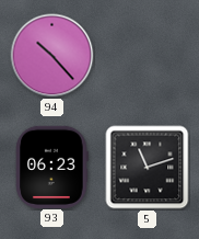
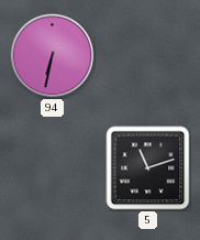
94: 10:23 -> 6:32
93: 06:23 -> none
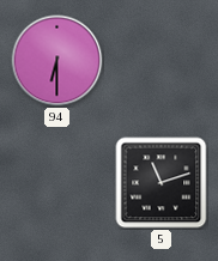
94: 6:32 -> 6:30
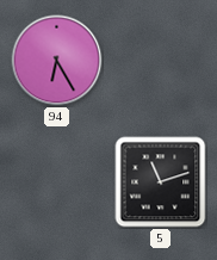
94: 6:30 -> 6:25
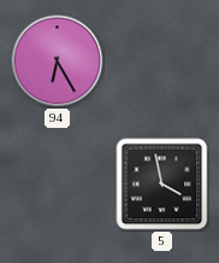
5: 11:12 -> 3:58
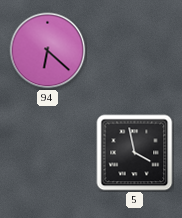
94: 6:25 -> 6:22
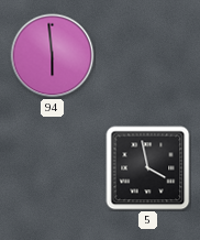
94: 6:22 -> 5:59
